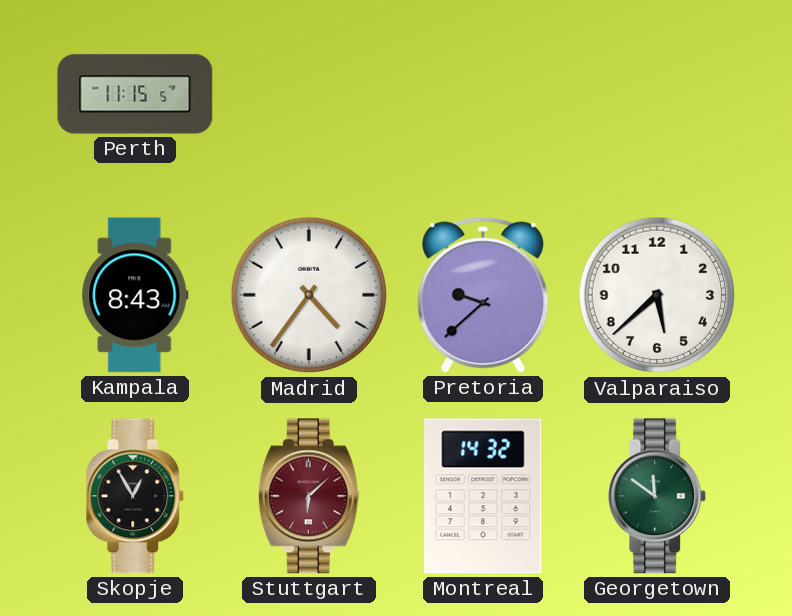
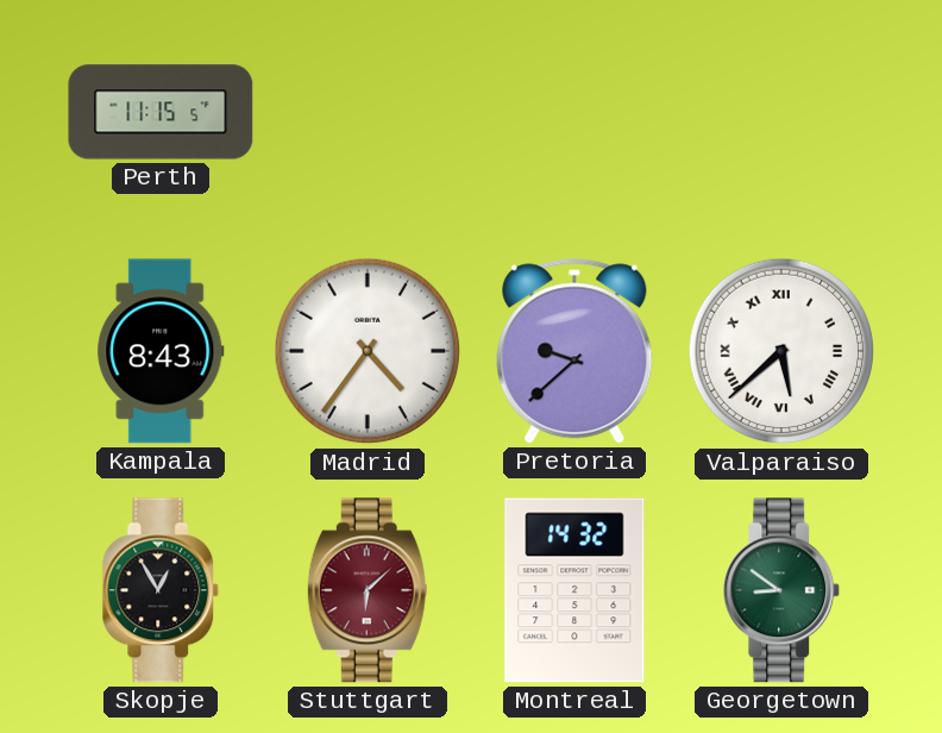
Valparaiso numerals: Arabic -> Roman
Georgetown: 11:51 -> 8:51
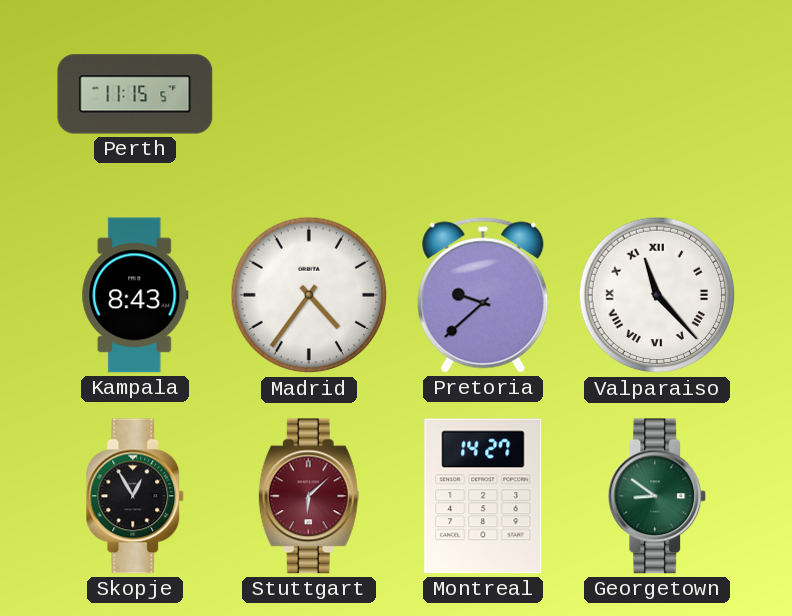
Valparaiso: 5:38 -> 11:23
Montreal: 14:32 -> 14:27
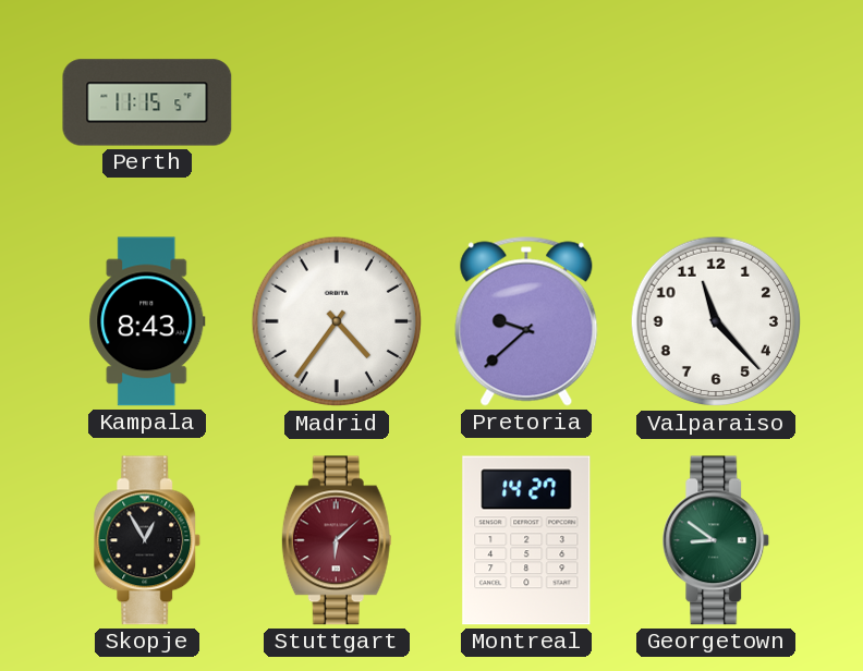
Valparaiso numerals: Roman -> Arabic
